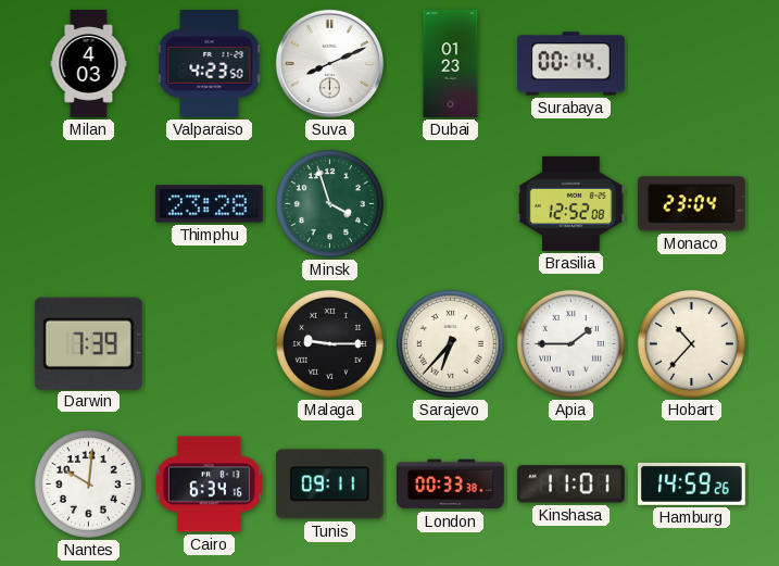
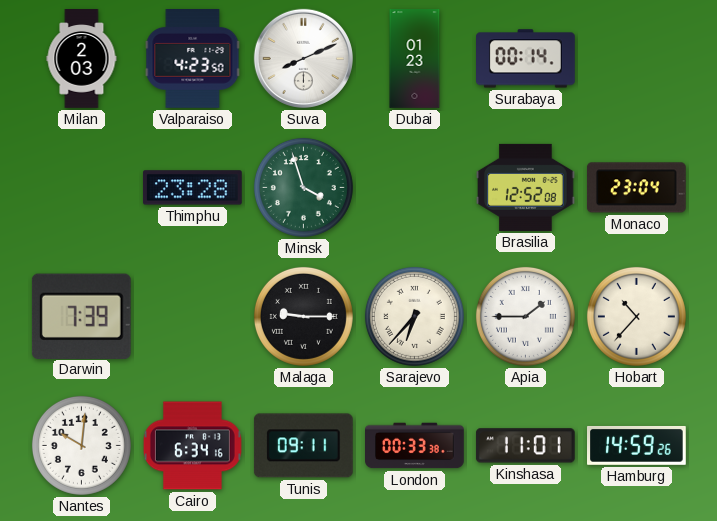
Milan: 4:03 -> 2:03
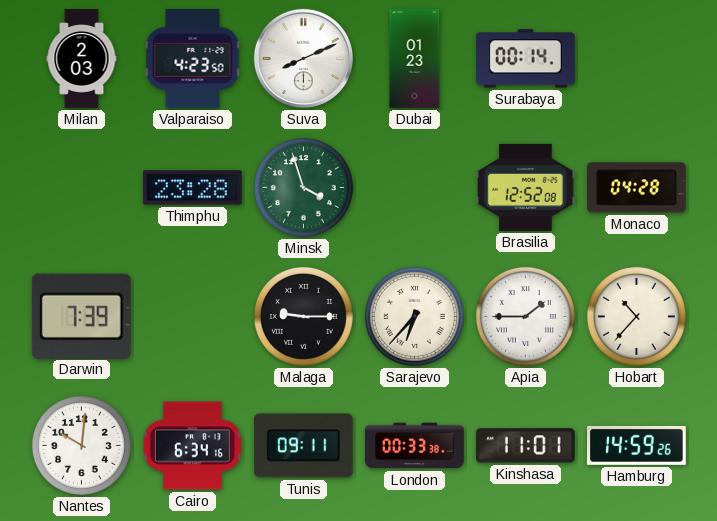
Monaco: 23:04 -> 04:28
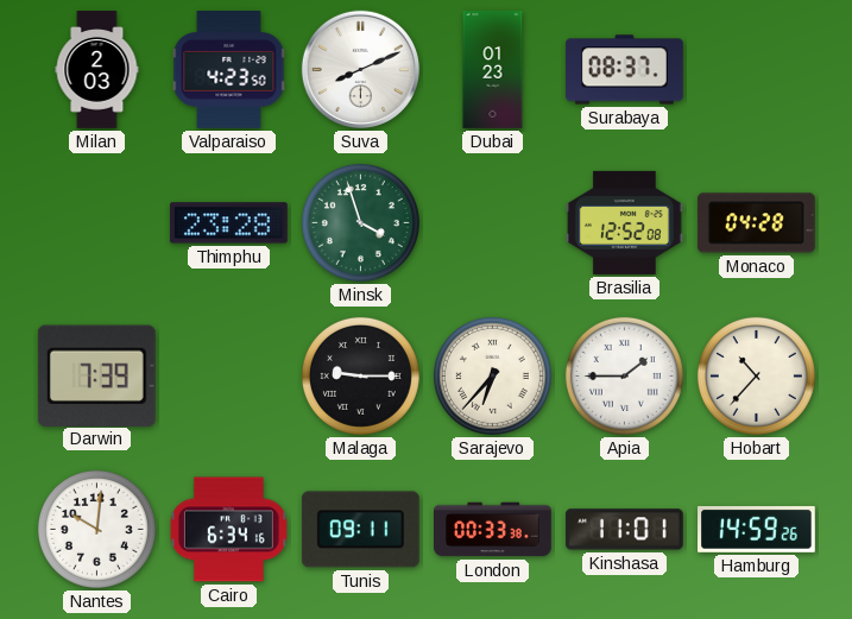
Surabaya: 00:14 -> 08:37
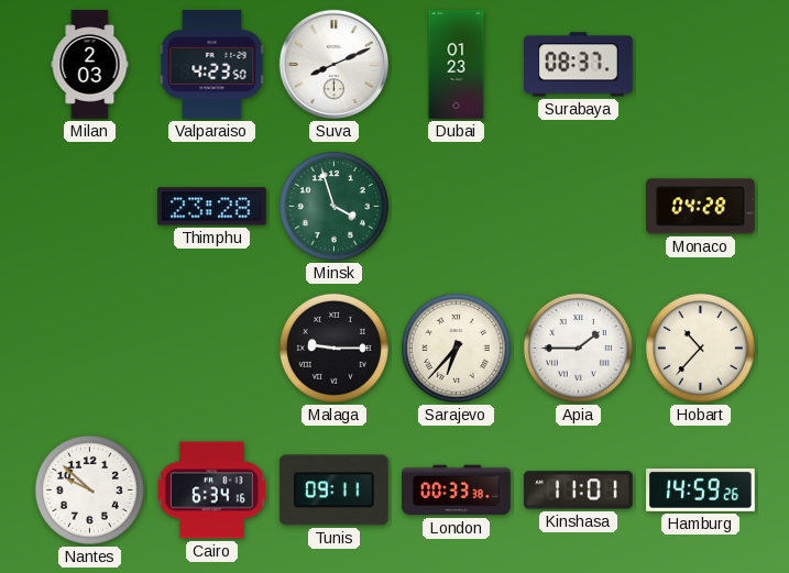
Brasilia: 12:52 -> none
Darwin: 7:39 -> none
Nantes: 10:01 -> 9:52
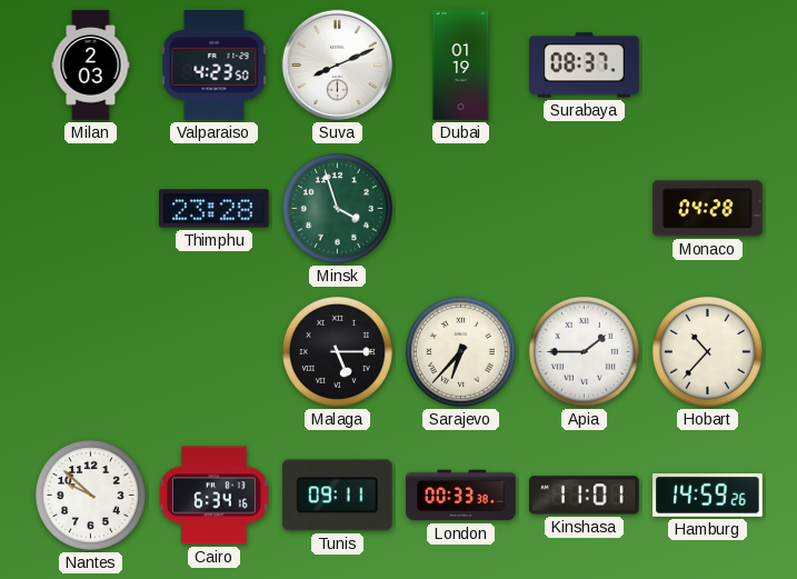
Dubai: 01:23 -> 01:19
Malaga: 9:15 -> 5:15
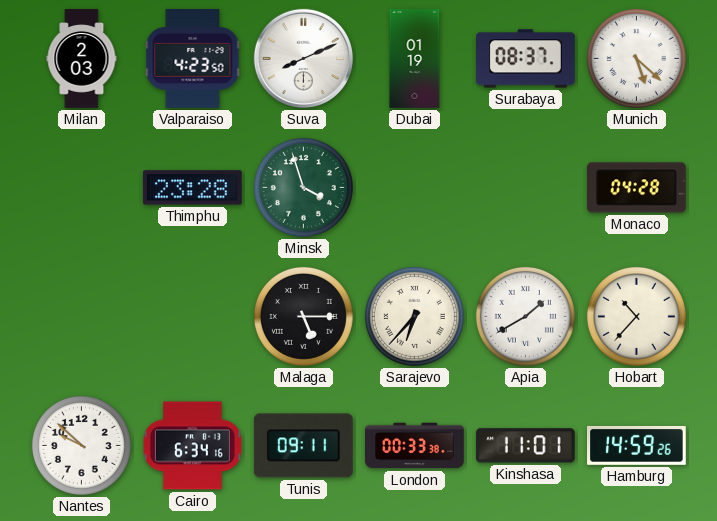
Munich: none -> 5:22
Apia: 1:45 -> 1:40
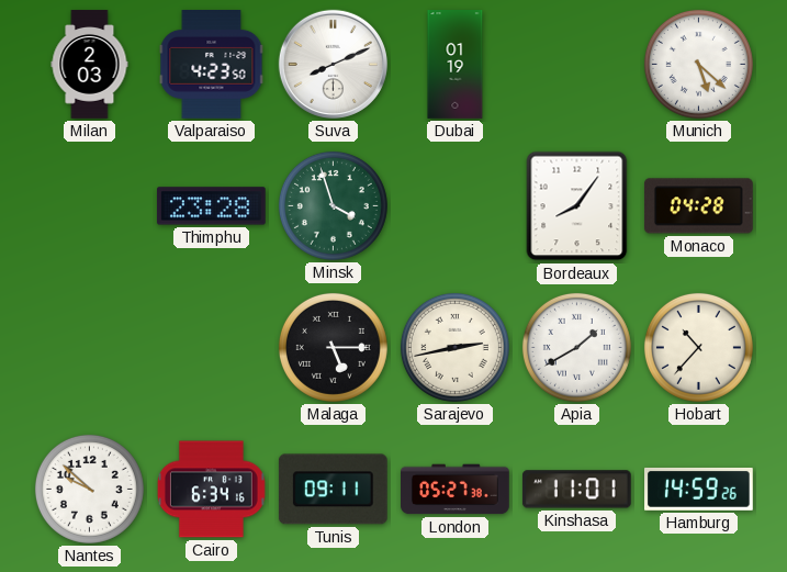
Surabaya: 08:37 -> none
Bordeaux: none -> 8:06
Sarajevo: 6:37 -> 2:43
London: 00:33 -> 05:27
